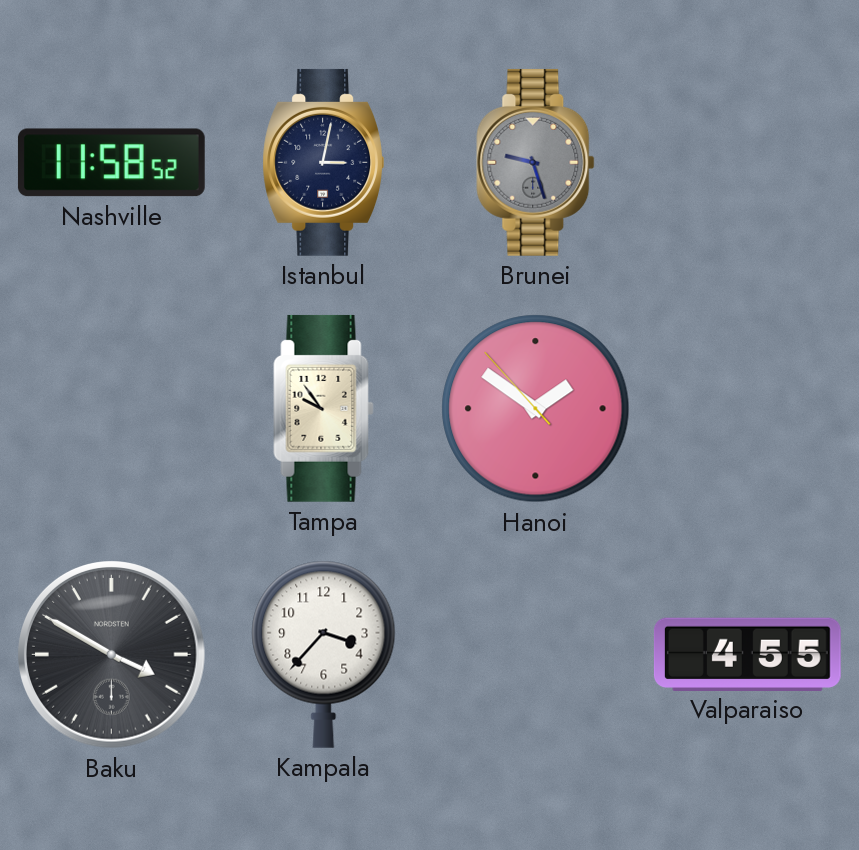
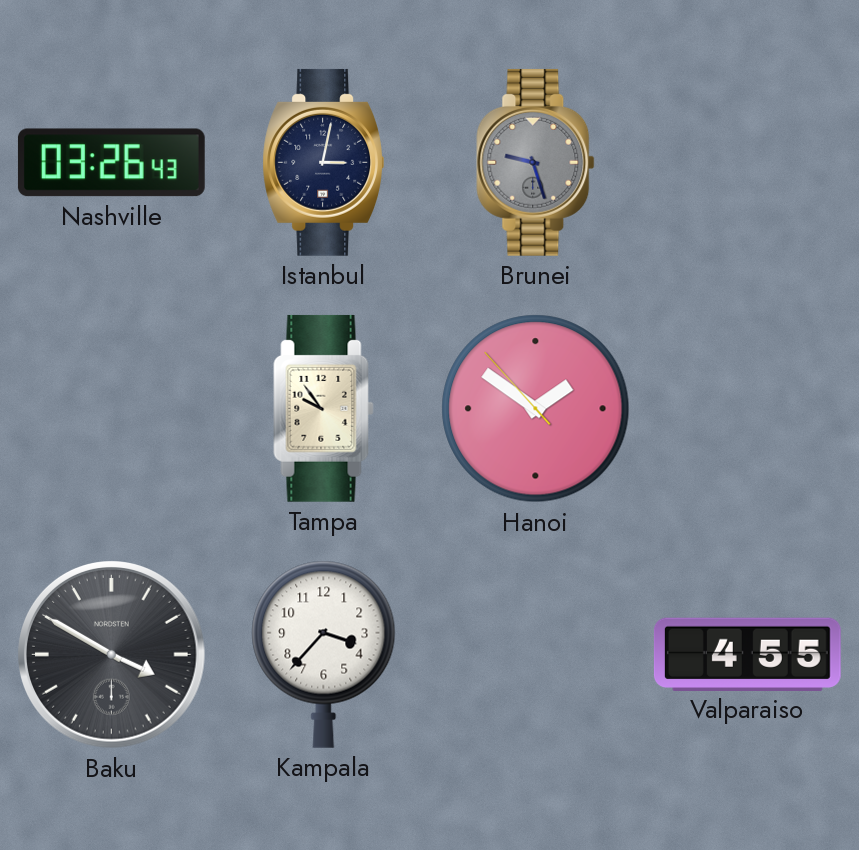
Nashville: 11:58 -> 03:26
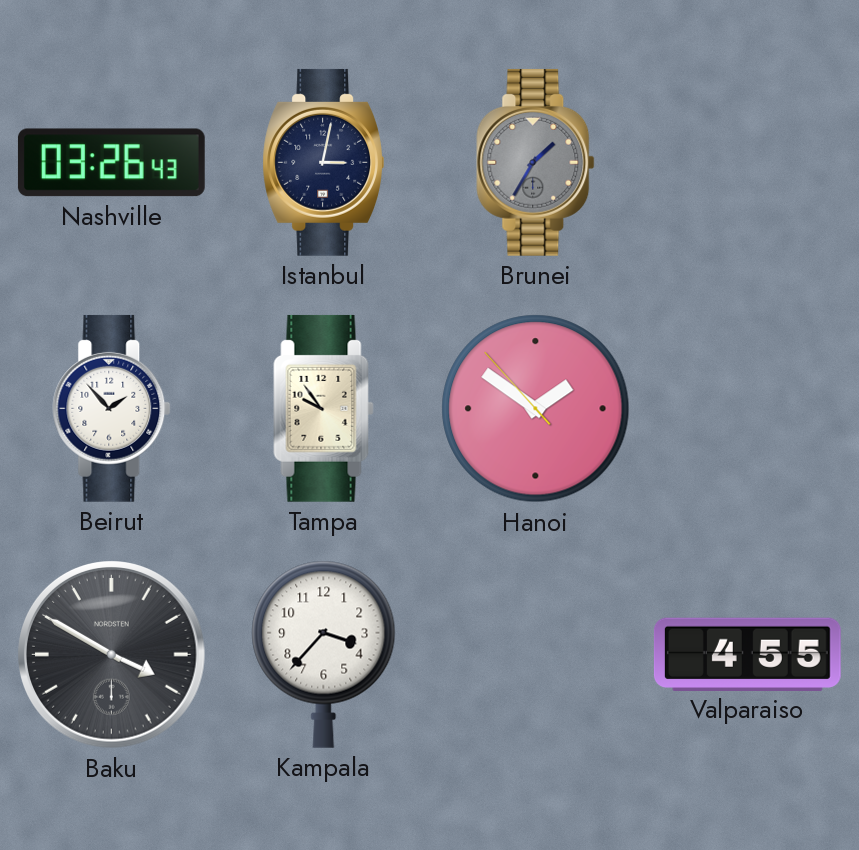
Brunei: 9:27 -> 1:35
Beirut: none -> 1:53
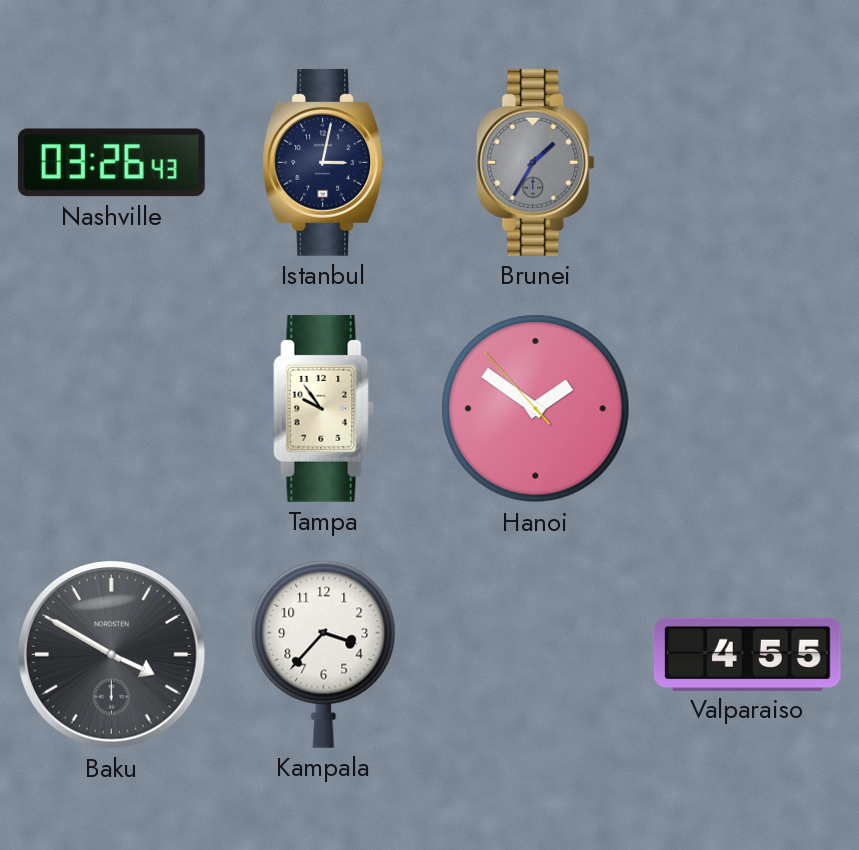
Beirut: 1:53 -> none
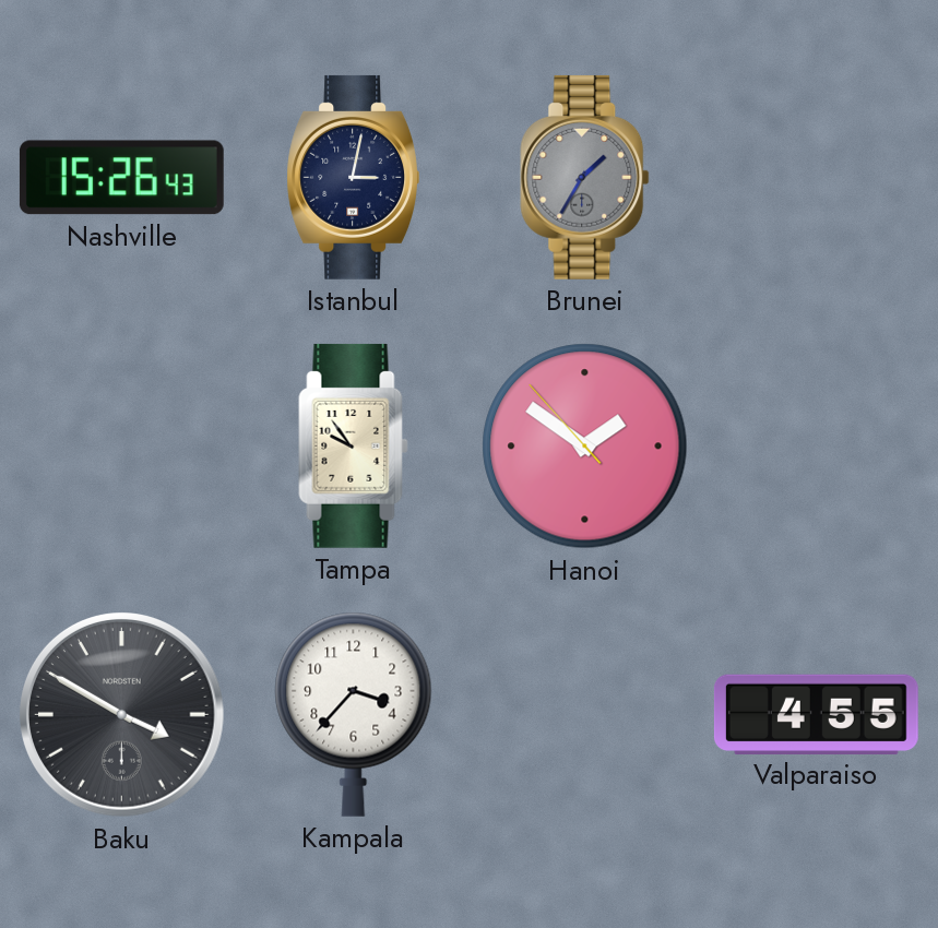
Nashville: 03:26 -> 15:26
